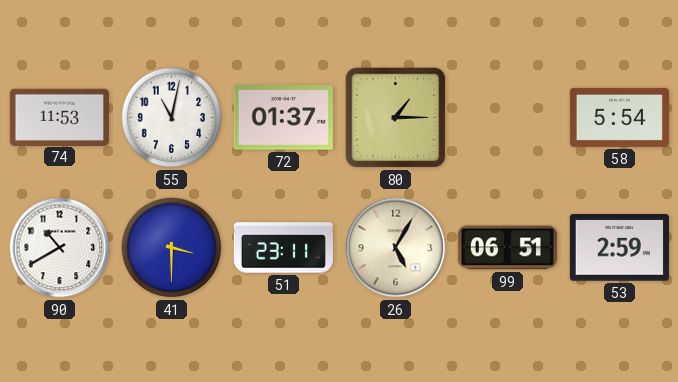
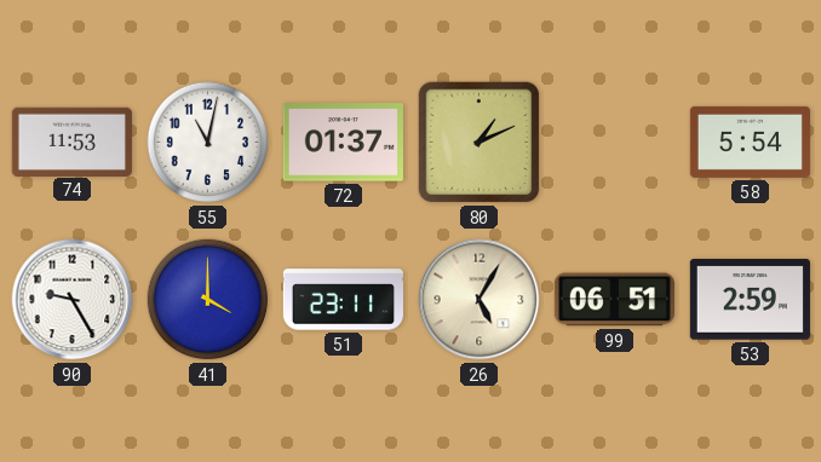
80: 1:15 -> 1:11
90: 10:40 -> 9:25
41: 3:30 -> 4:00
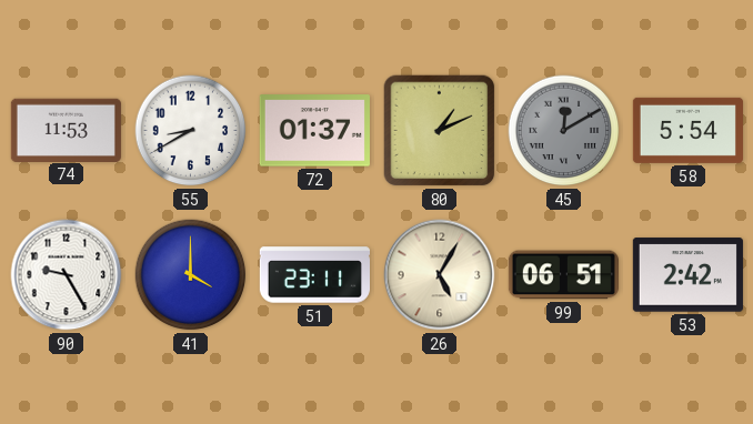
55: 11:02 -> 8:40
45: none -> 12:10
53: 2:59 -> 2:42
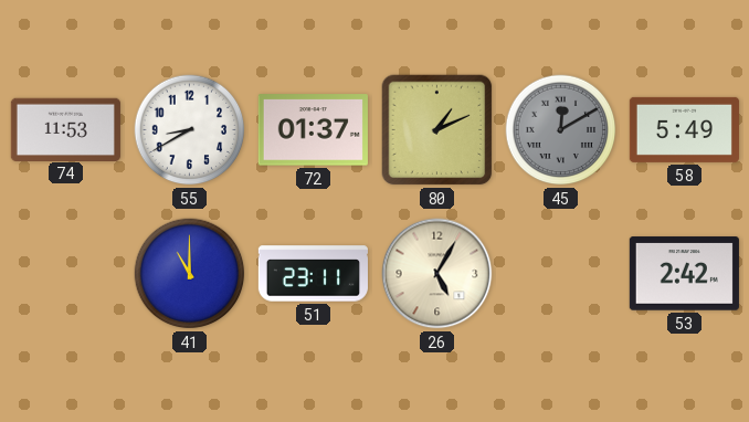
58: 5:54 -> 5:49
90: 9:25 -> none
41: 4:00 -> 11:00
99: 06:51 -> none
